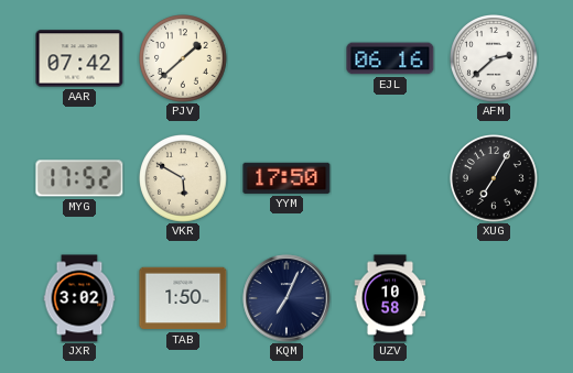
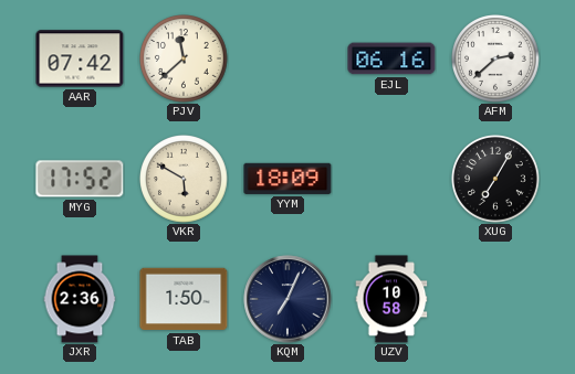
PJV: 1:38 -> 11:38
YYM: 17:50 -> 18:09
JXR: 3:02 -> 2:36
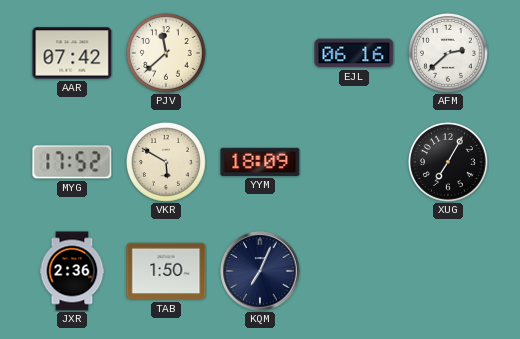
UZV: 10:58 -> none
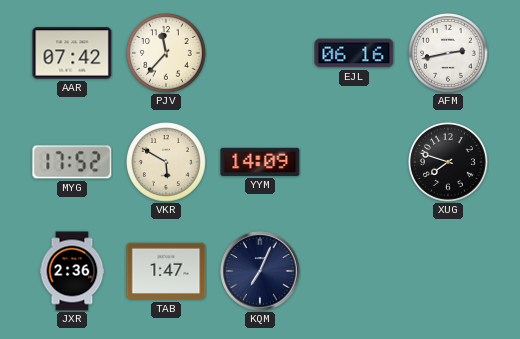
PJV: 11:38 -> 11:37
AFM: 2:38 -> 2:43
YYM: 18:09 -> 14:09
XUG: 7:05 -> 7:48
TAB: 1:50 -> 1:47
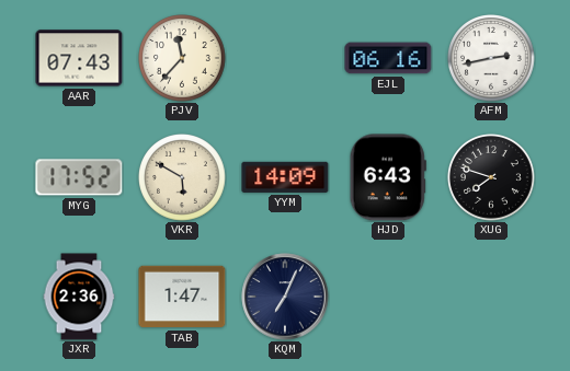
AAR: 07:42 -> 07:43
HJD: none -> 6:43
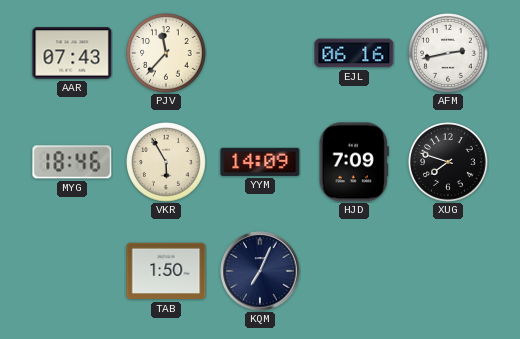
MYG: 17:52 -> 18:46
VKR: 5:50 -> 5:55
HJD: 6:43 -> 7:09
JXR: 2:36 -> none
TAB: 1:47 -> 1:50
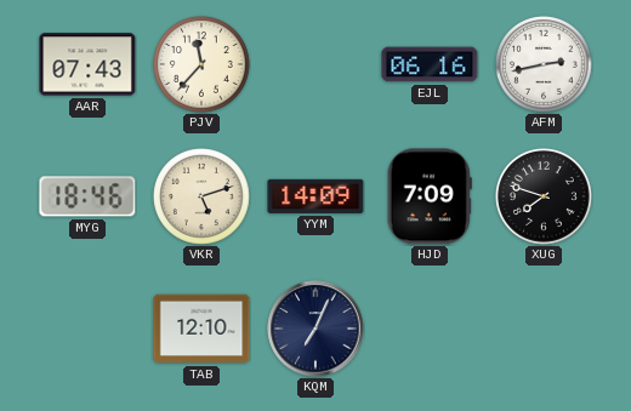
VKR: 5:55 -> 5:12
TAB: 1:50 -> 12:10
